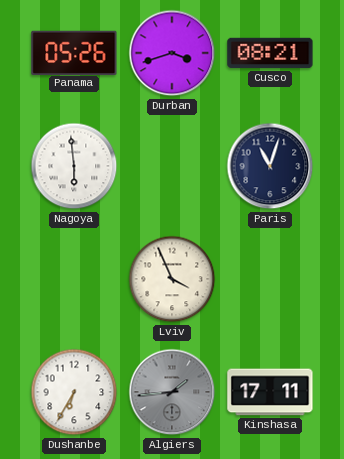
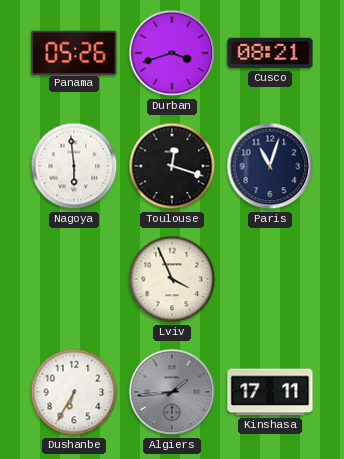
Toulouse: none -> 12:18
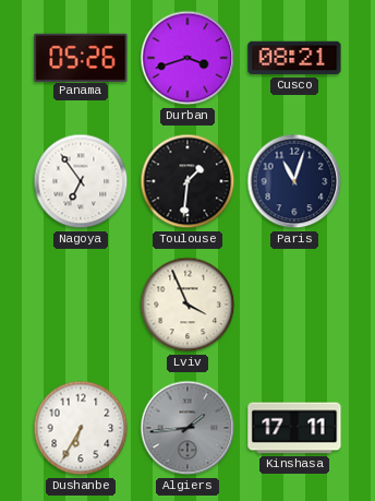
Nagoya: 5:59 -> 6:54
Toulouse: 12:18 -> 1:31
